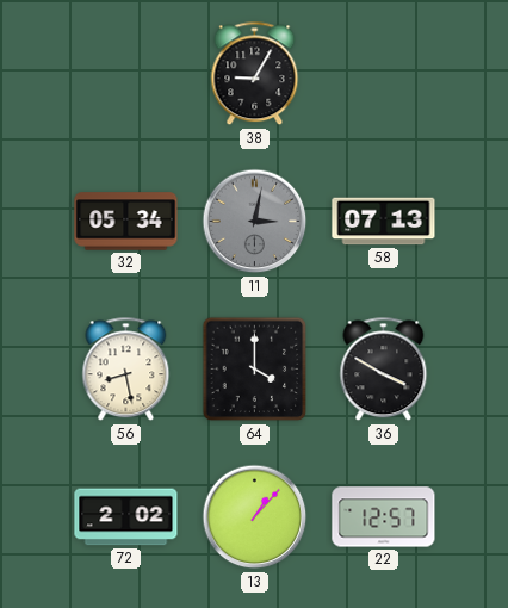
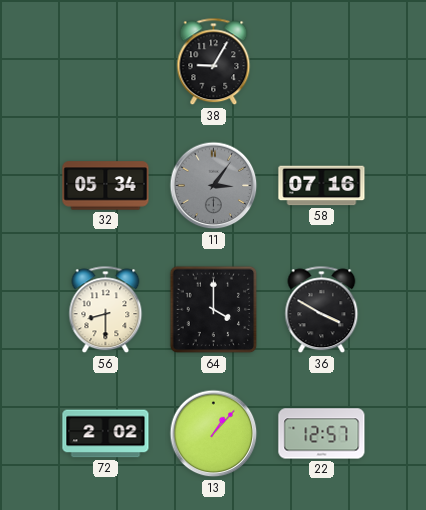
11: 3:02 -> 3:06
58: 07:13 -> 07:16
56: 8:28 -> 8:30
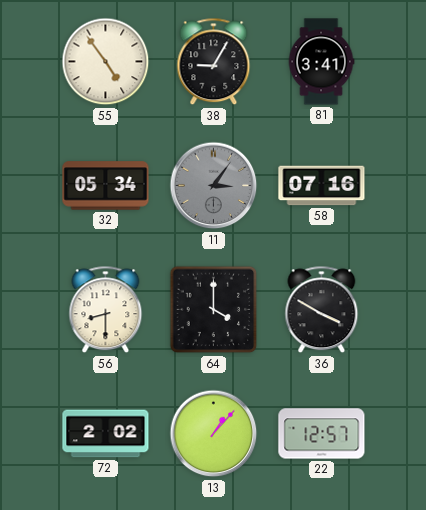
55: none -> 4:54
81: none -> 3:41
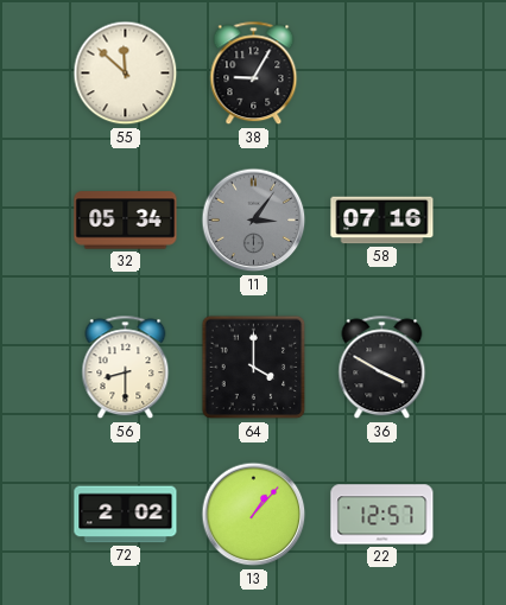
55: 4:54 -> 11:52
81: 3:41 -> none
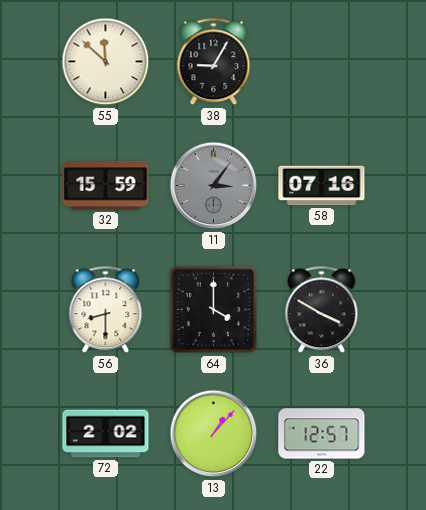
32: 05:34 -> 15:59
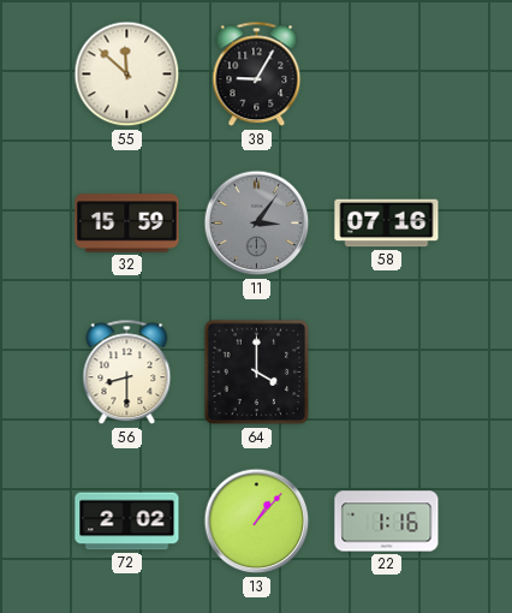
36: 3:50 -> none
22: 12:57 -> 1:16
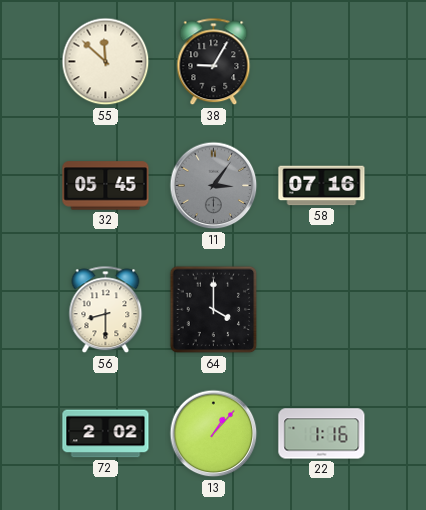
32: 15:59 -> 05:45
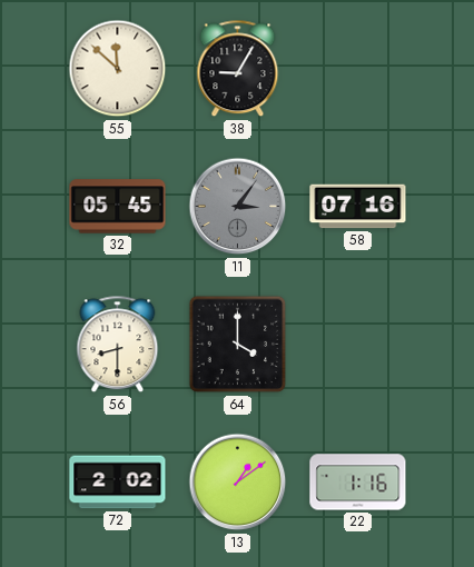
13: 1:07 -> 1:09
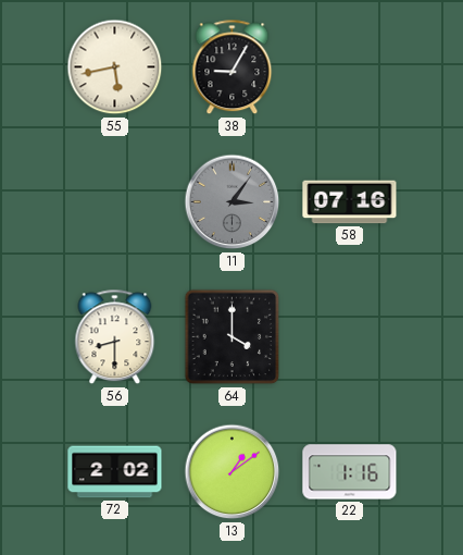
55: 11:52 -> 5:43
32: 05:45 -> none
